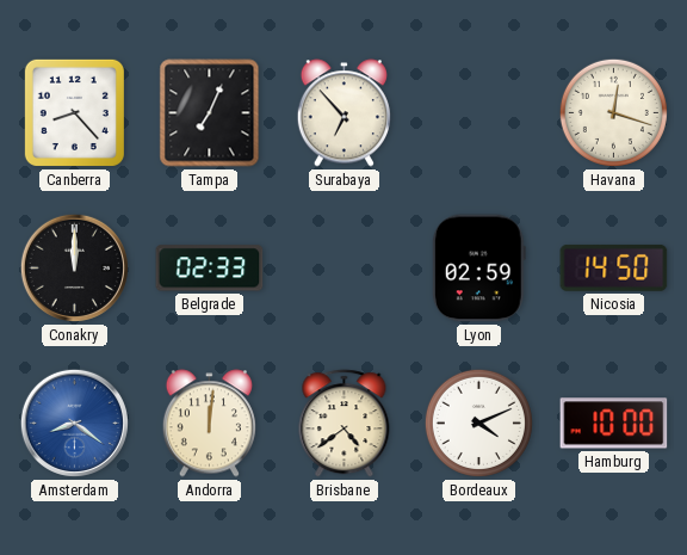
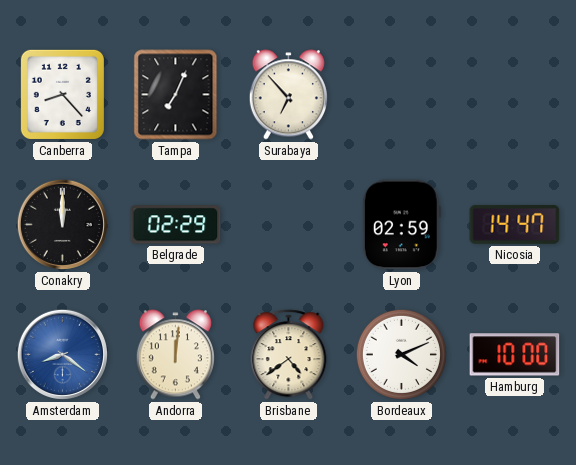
Havana: 12:18 -> none
Belgrade: 02:33 -> 02:29
Nicosia: 14:50 -> 14:47
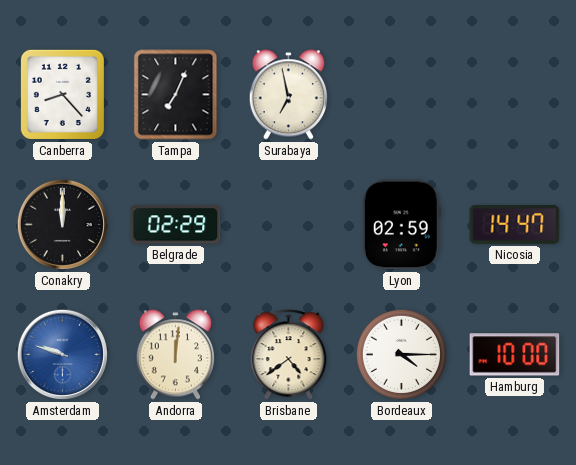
Surabaya: 6:53 -> 6:58
Amsterdam: 8:21 -> 9:48
Bordeaux: 4:11 -> 4:15
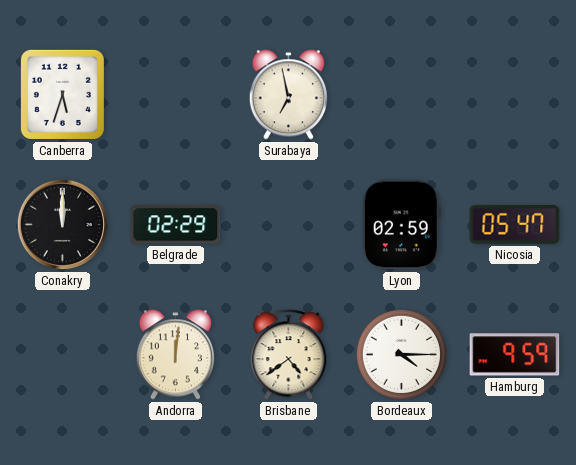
Canberra: 8:23 -> 5:33
Tampa: 7:04 -> none
Nicosia: 14:47 -> 05:47
Amsterdam: 9:48 -> none
Hamburg: 10:00 -> 9:59
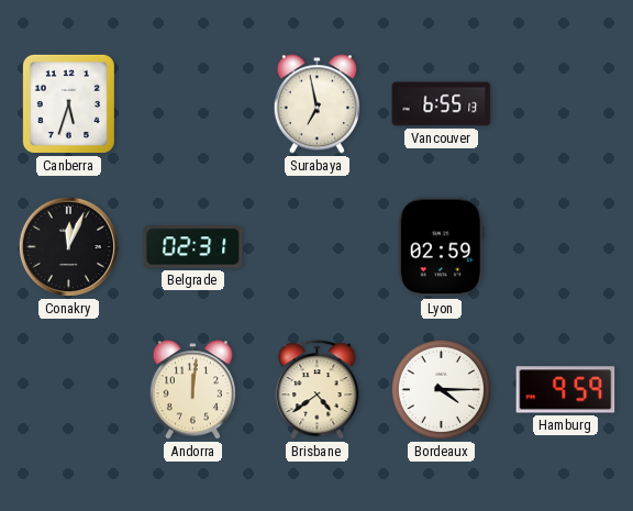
Vancouver: none -> 6:55
Conakry: 12:00 -> 12:04
Belgrade: 02:29 -> 02:31
Nicosia: 05:47 -> none
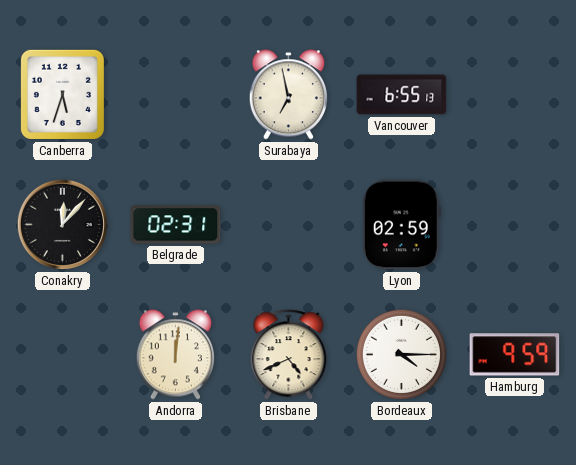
Conakry: 12:04 -> 12:07
Brisbane: 4:39 -> 4:41
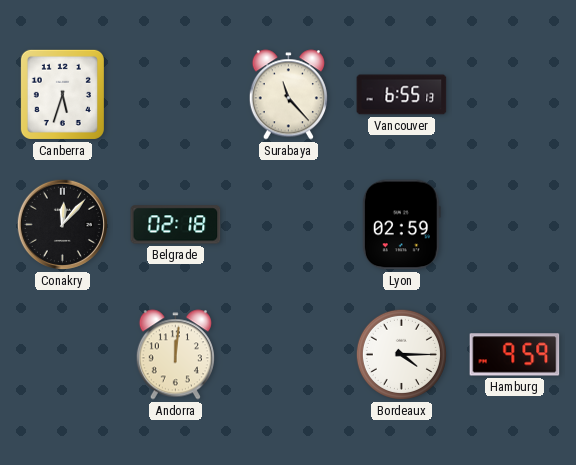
Surabaya: 6:58 -> 11:23
Belgrade: 02:31 -> 02:18
Brisbane: 4:41 -> none
